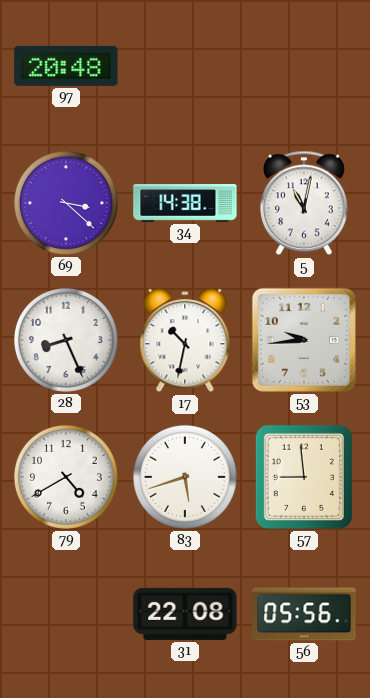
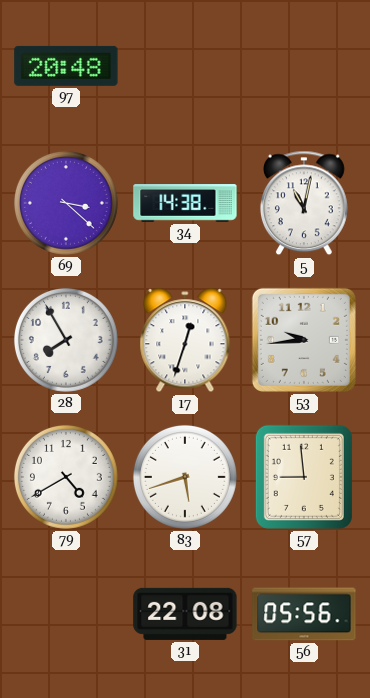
28: 8:26 -> 7:55
17: 10:32 -> 12:33
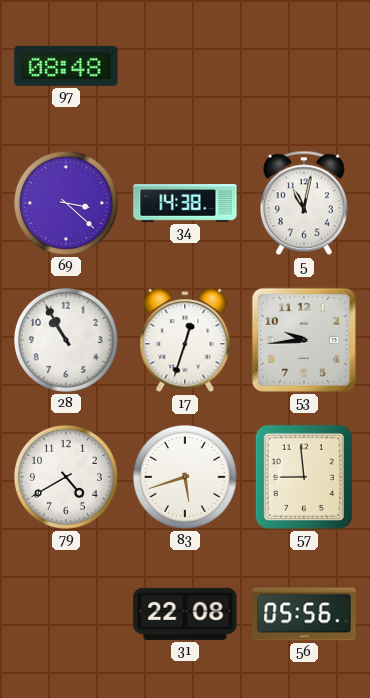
97: 20:48 -> 08:48
28: 7:55 -> 10:55
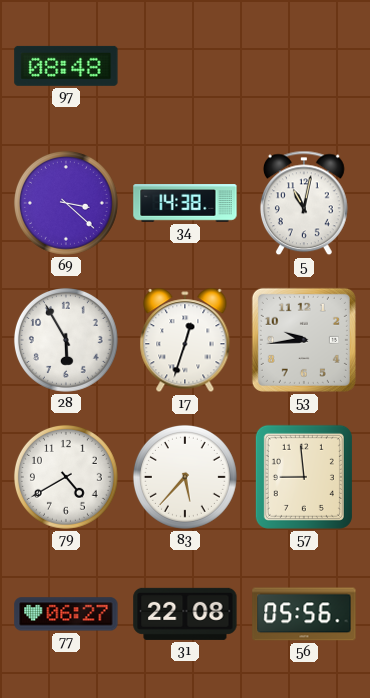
28: 10:55 -> 5:55
83: 5:42 -> 5:37
77: none -> 06:27
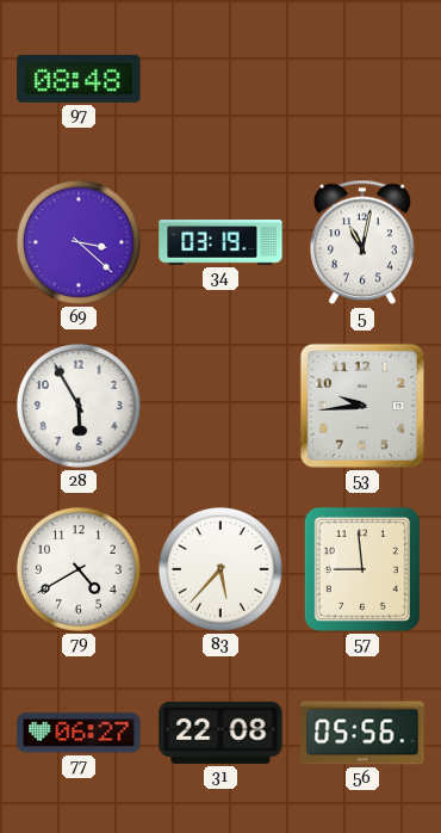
34: 14:38 -> 03:19
17: 12:33 -> none
